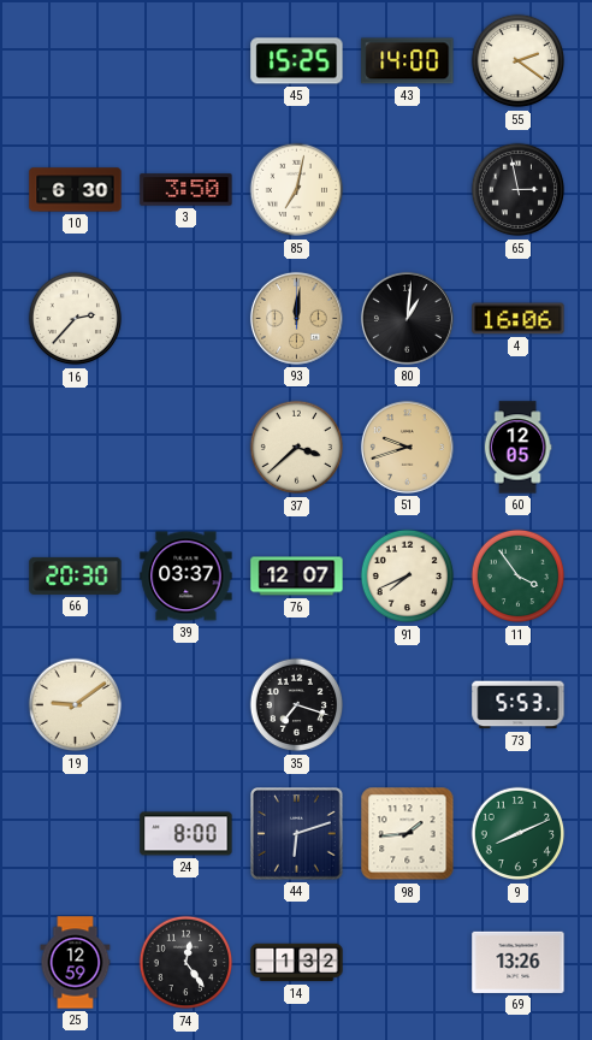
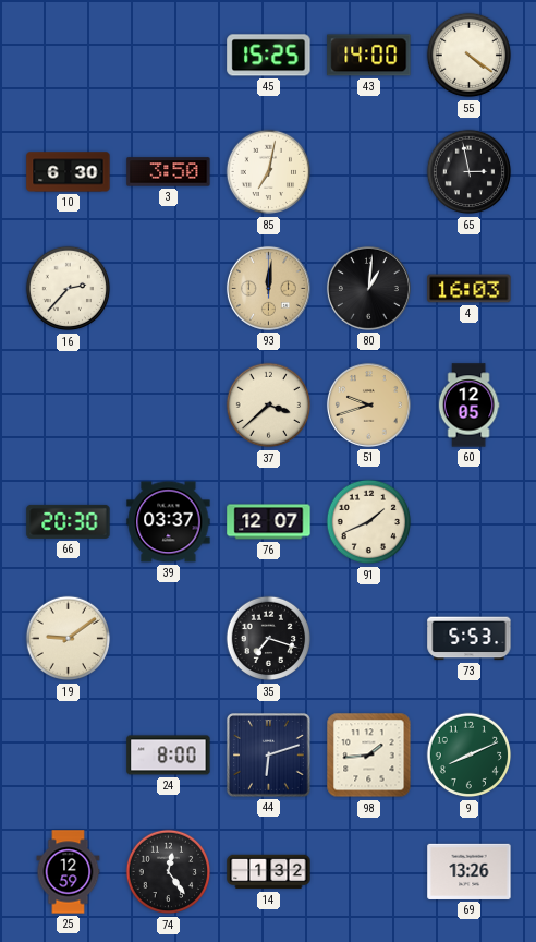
55: 2:21 -> 4:21
4: 16:06 -> 16:03
91: 7:41 -> 1:41
11: 3:54 -> none
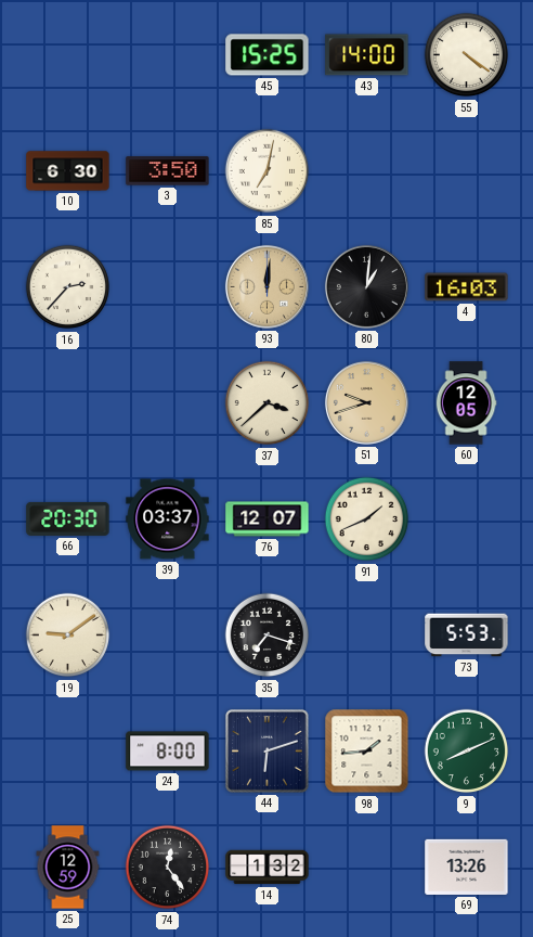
65: 2:58 -> none
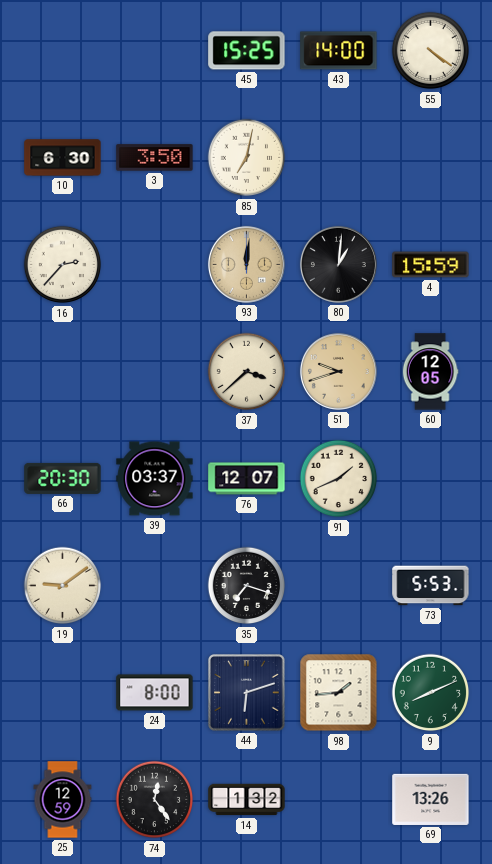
4: 16:03 -> 15:59
